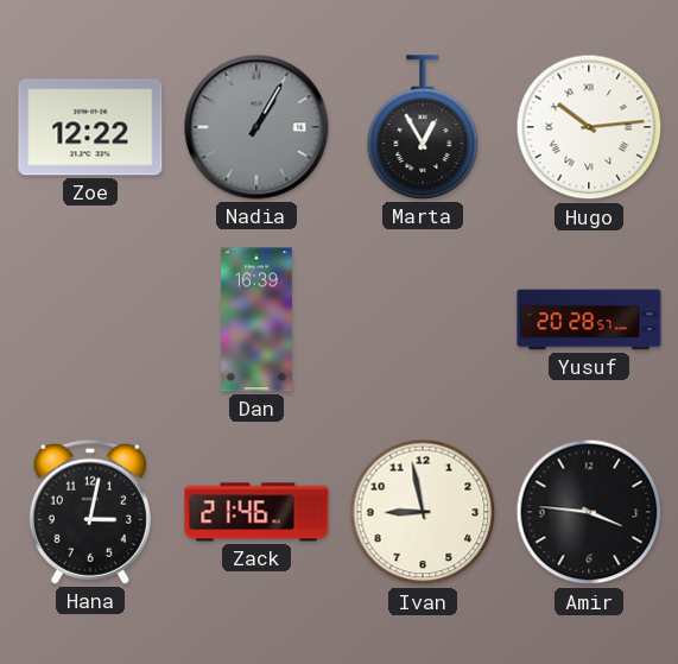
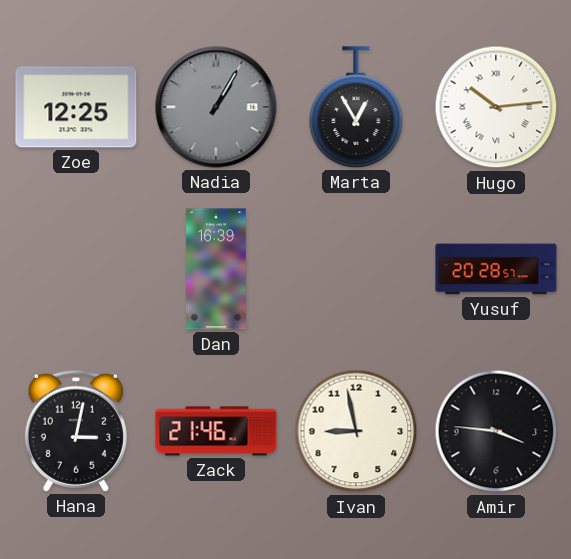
Zoe: 12:22 -> 12:25
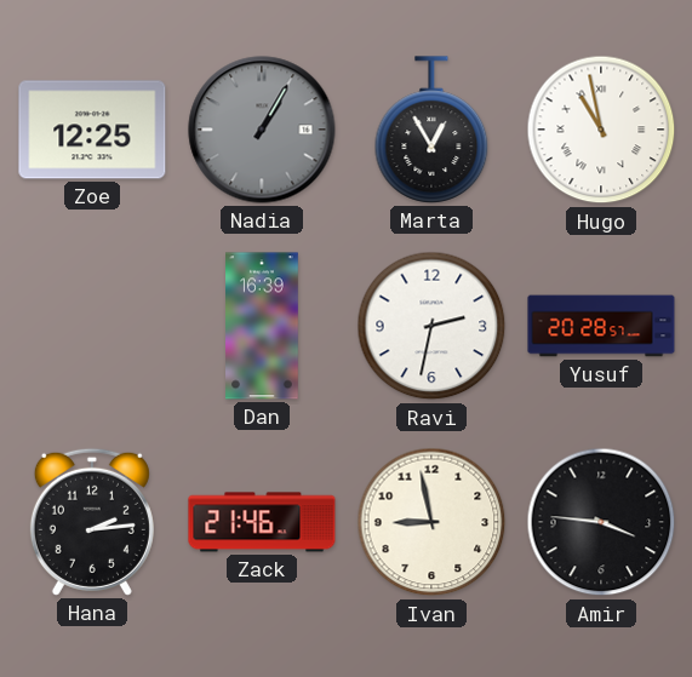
Hugo: 10:14 -> 10:58
Ravi: none -> 2:32
Hana: 3:02 -> 2:14
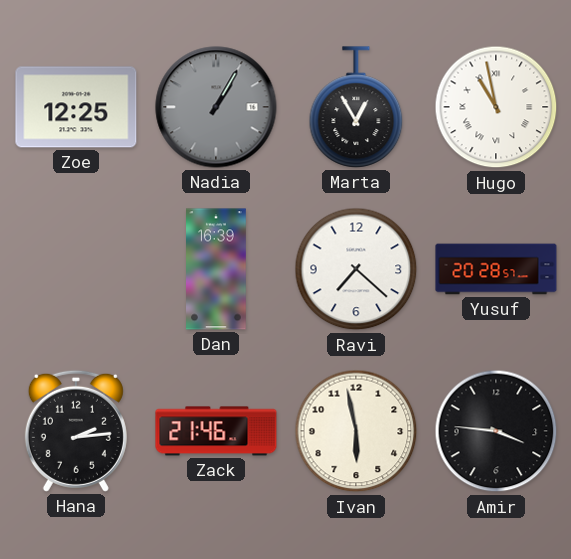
Ravi: 2:32 -> 7:22
Ivan: 8:58 -> 5:58
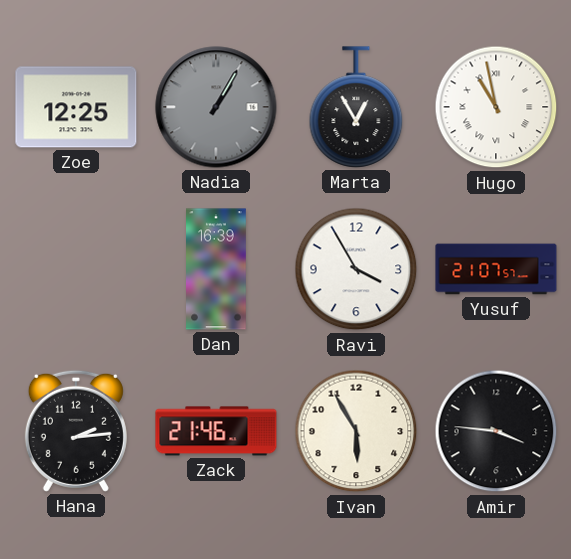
Ravi: 7:22 -> 3:55
Yusuf: 20:28 -> 21:07
Ivan: 5:58 -> 5:55
